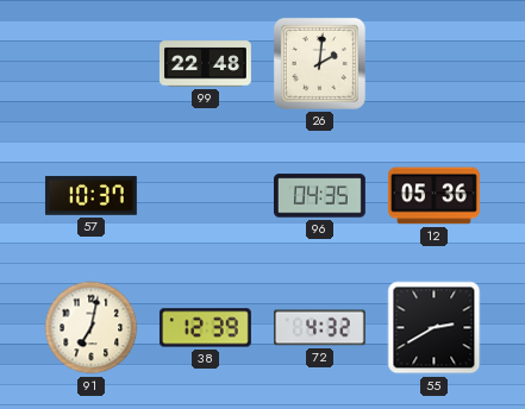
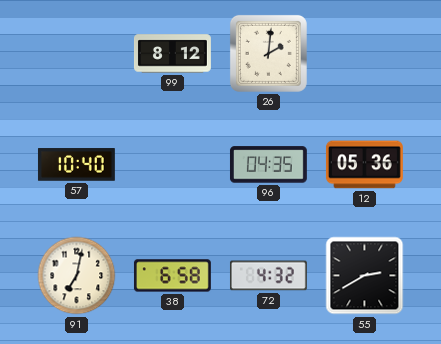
99: 22:48 -> 8:12
57: 10:37 -> 10:40
38: 12:39 -> 6:58
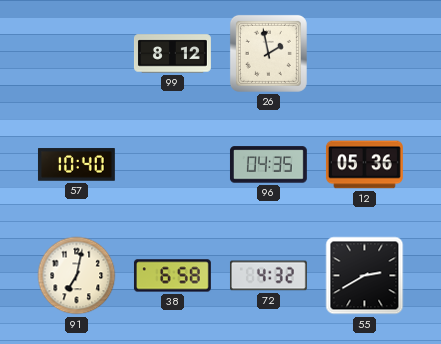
26: 2:01 -> 1:58
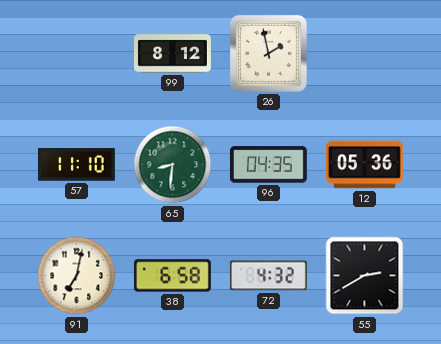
57: 10:40 -> 11:10
65: none -> 8:31
